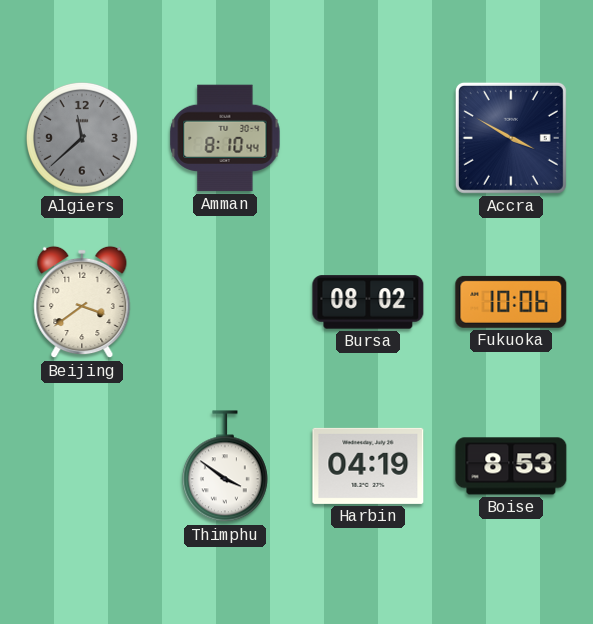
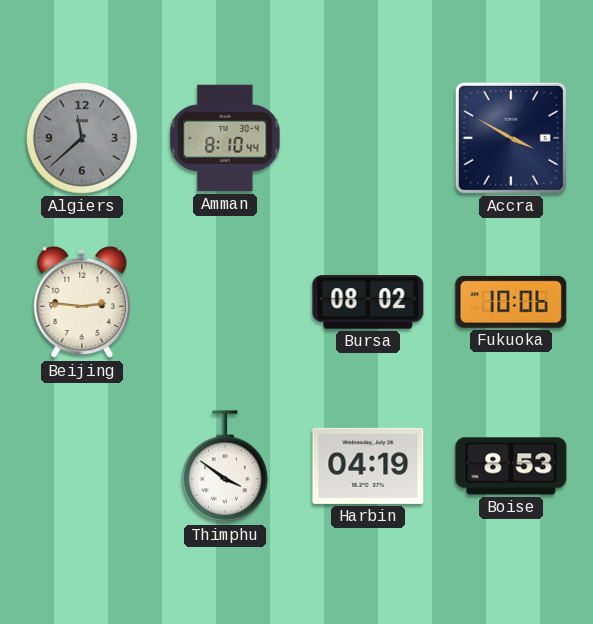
Beijing: 3:39 -> 2:46
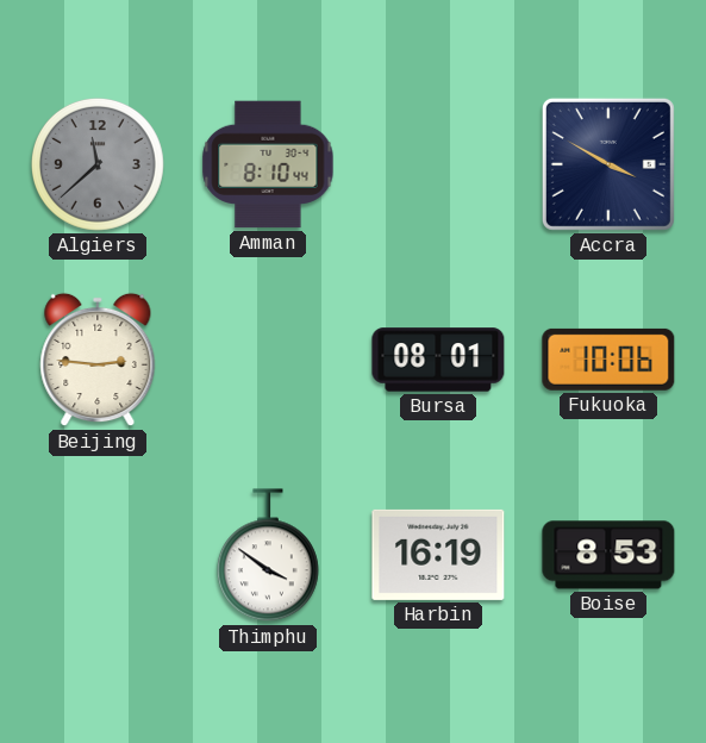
Bursa: 08:02 -> 08:01
Harbin: 04:19 -> 16:19
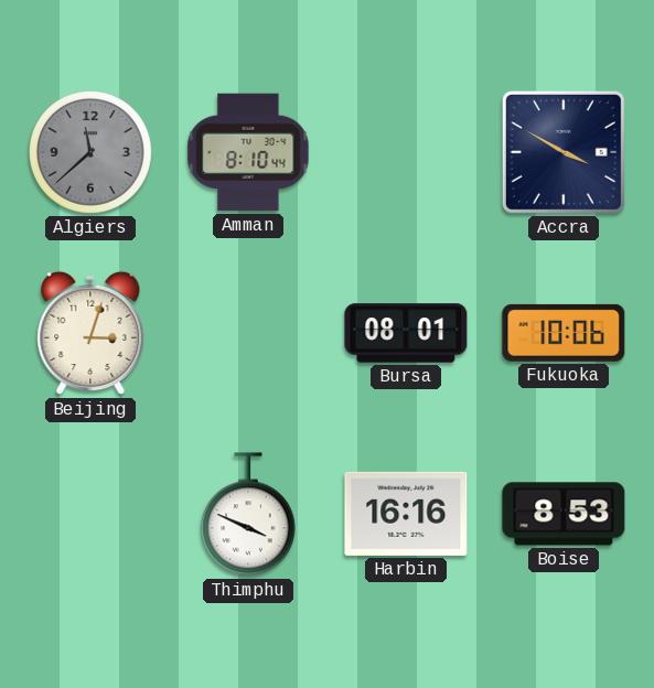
Beijing: 2:46 -> 3:03
Thimphu: 3:51 -> 3:49
Harbin: 16:19 -> 16:16
